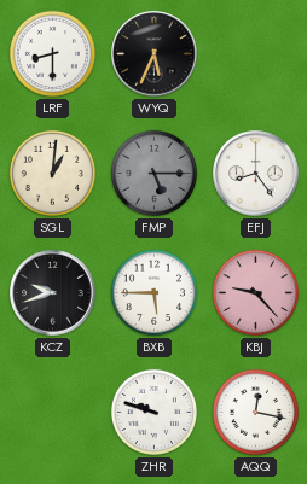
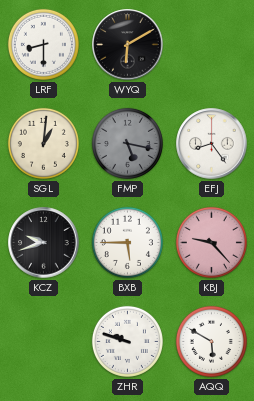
WYQ: 5:34 -> 6:10
FMP: 5:15 -> 5:17
AQQ: 12:17 -> 5:50
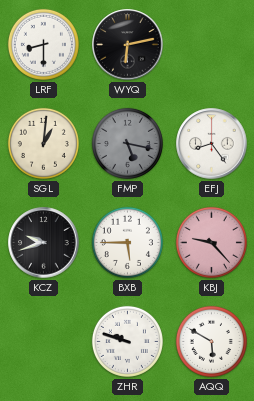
WYQ: 6:10 -> 6:13
